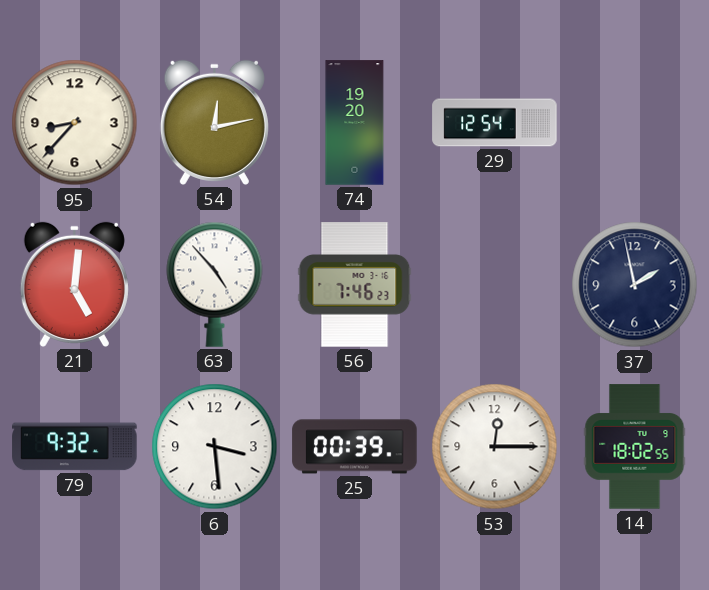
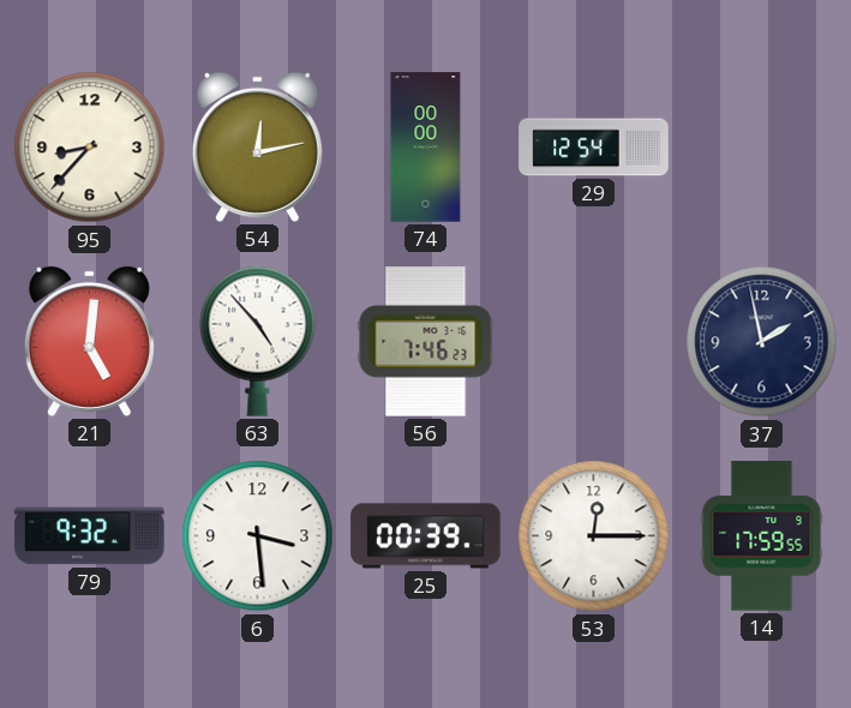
74: 19:20 -> 00:00
14: 18:02 -> 17:59
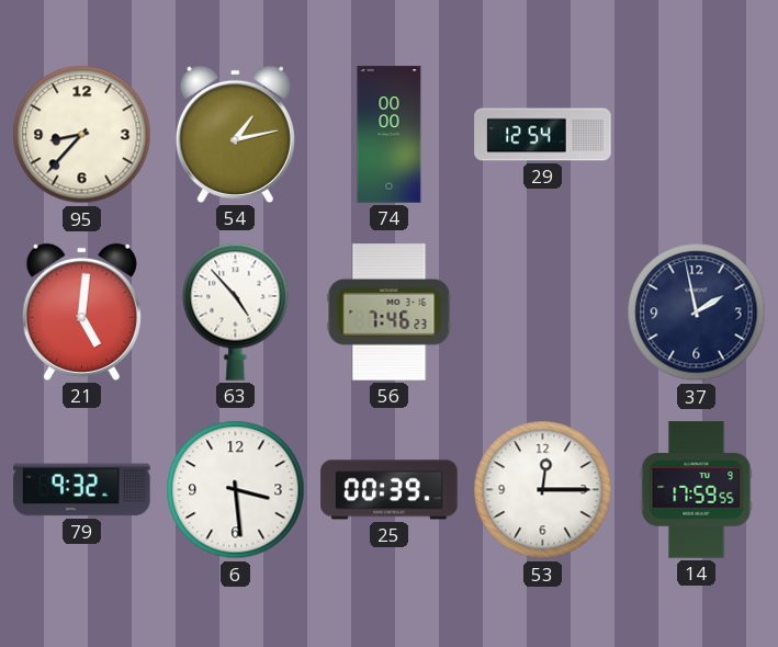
54: 12:13 -> 1:13
